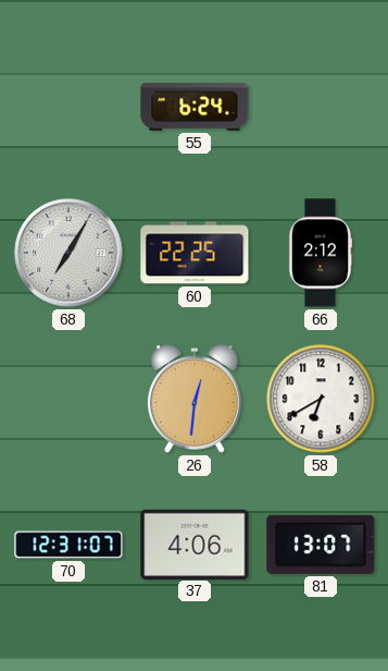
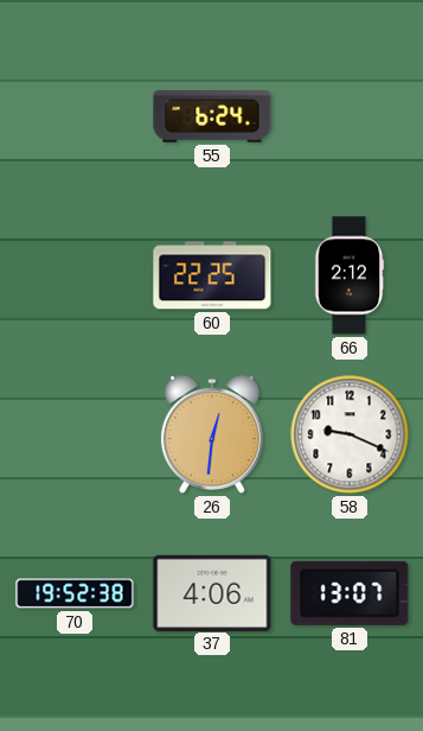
68: 7:05 -> none
58: 6:40 -> 9:19
70: 12:31 -> 19:52
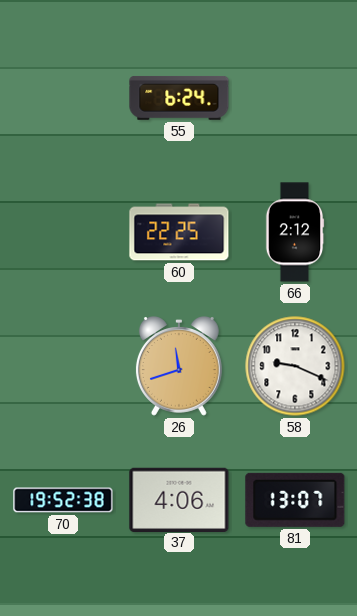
26: 12:31 -> 11:42
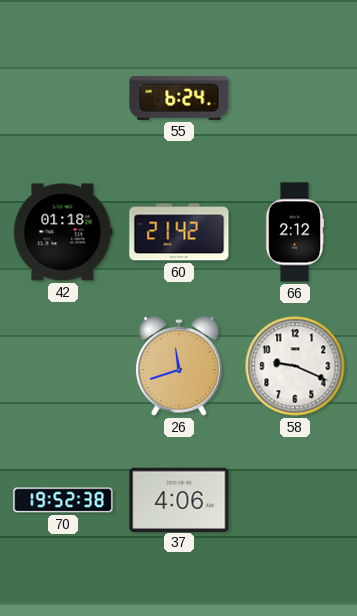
42: none -> 01:18
60: 22:25 -> 21:42
81: 13:07 -> none
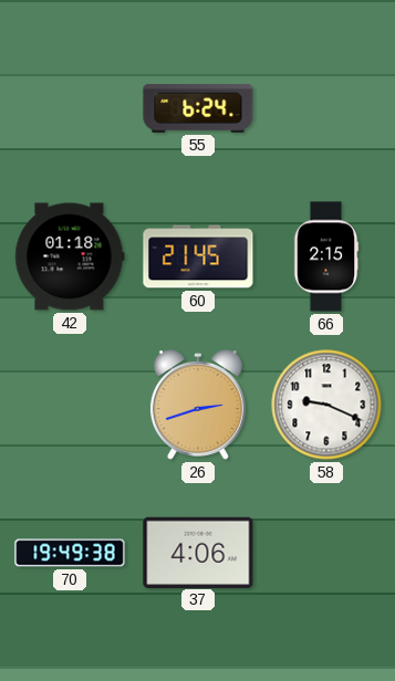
60: 21:42 -> 21:45
66: 2:12 -> 2:15
26: 11:42 -> 2:42
70: 19:52 -> 19:49
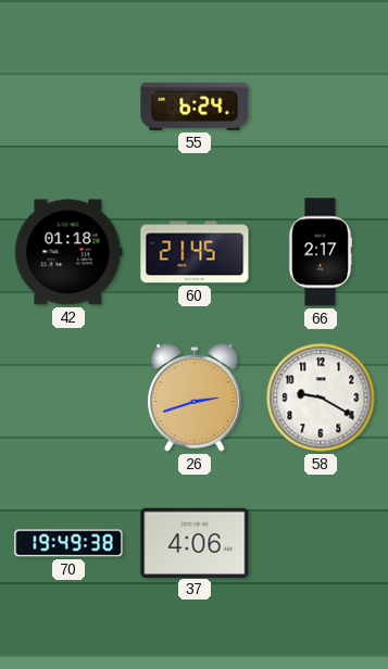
66: 2:15 -> 2:17
58: 9:19 -> 9:20
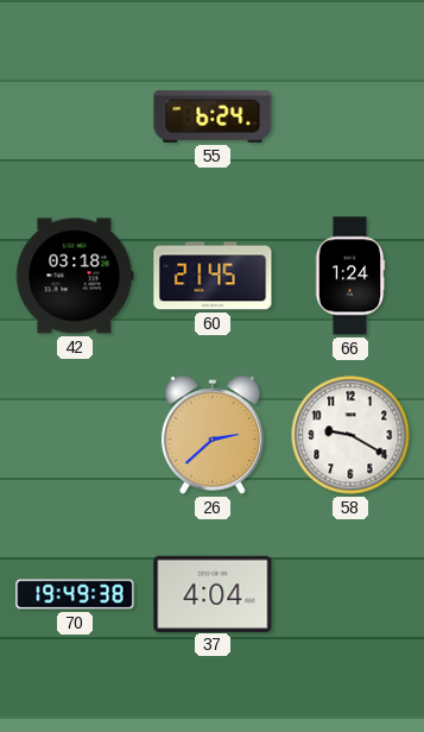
42: 01:18 -> 03:18
66: 2:17 -> 1:24
26: 2:42 -> 2:38
37: 4:06 -> 4:04
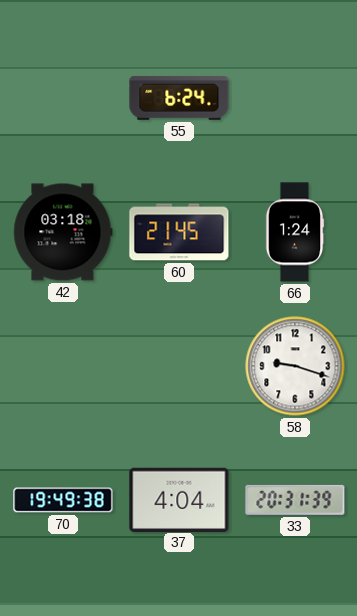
26: 2:38 -> none
58: 9:20 -> 9:18
33: none -> 20:31
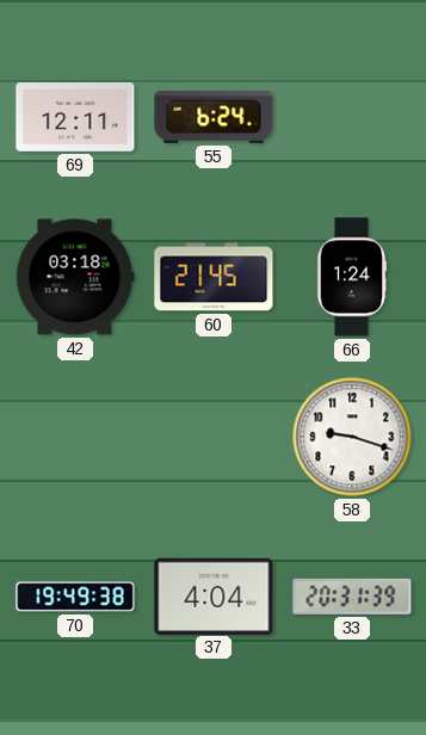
69: none -> 12:11
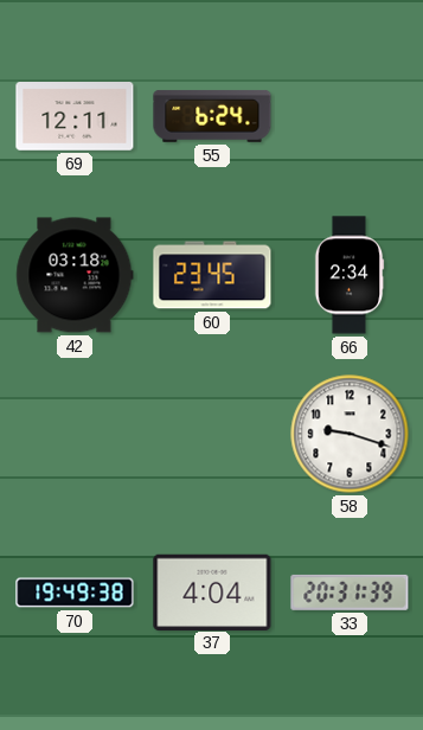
60: 21:45 -> 23:45
66: 1:24 -> 2:34
